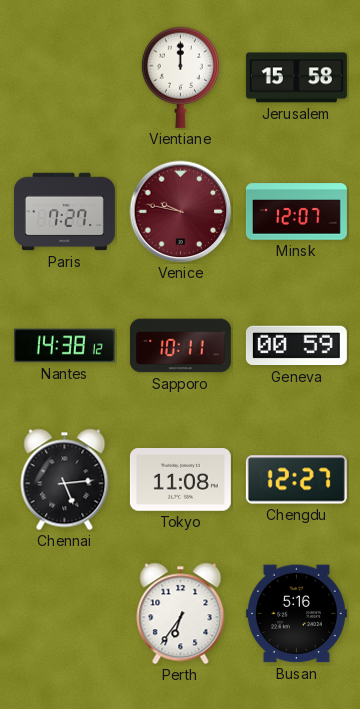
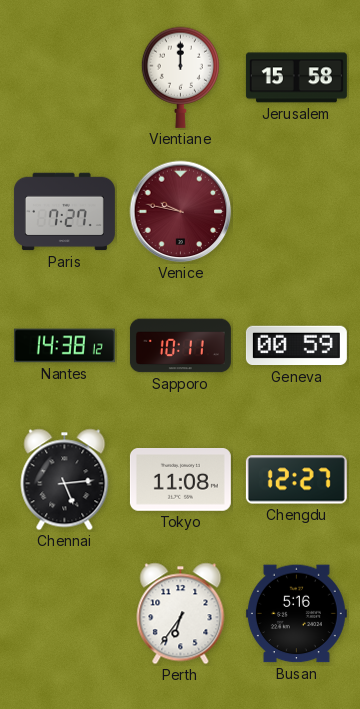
Minsk: 12:07 -> none
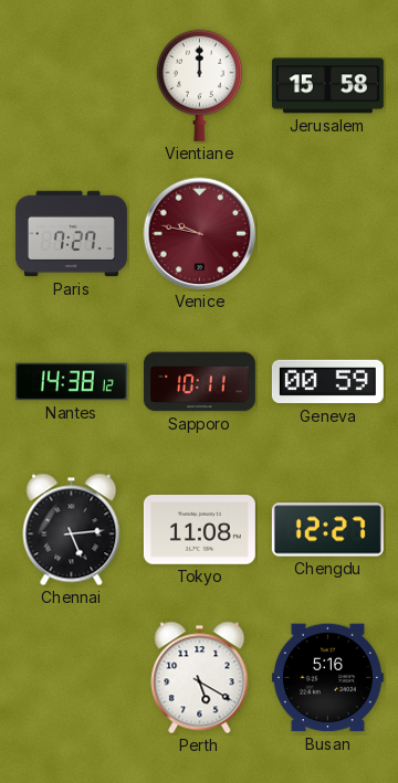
Perth: 6:36 -> 5:20
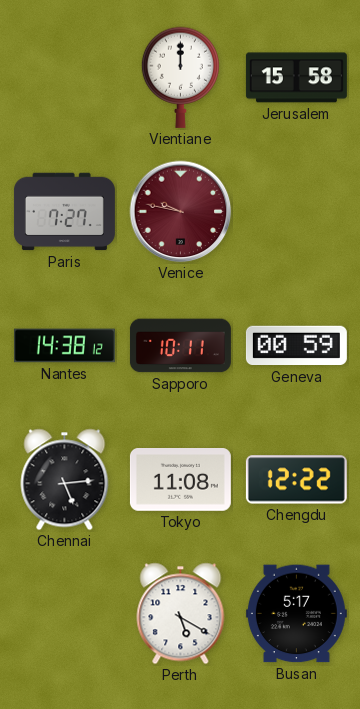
Chengdu: 12:27 -> 12:22
Busan: 5:16 -> 5:17
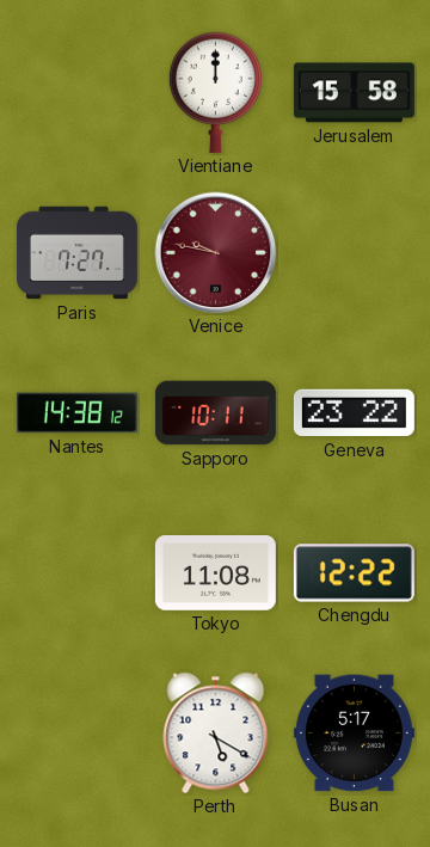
Geneva: 00:59 -> 23:22
Chennai: 5:14 -> none
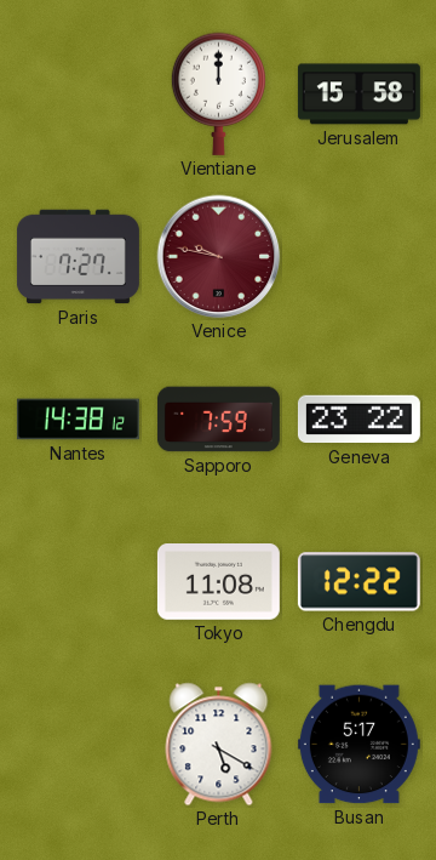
Sapporo: 10:11 -> 7:59
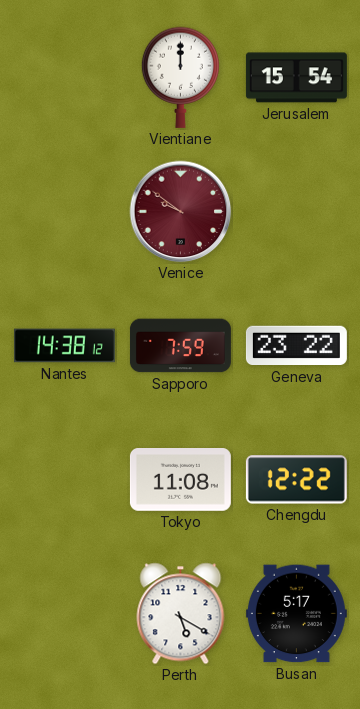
Jerusalem: 15:58 -> 15:54
Paris: 7:27 -> none
Venice: 9:47 -> 9:51
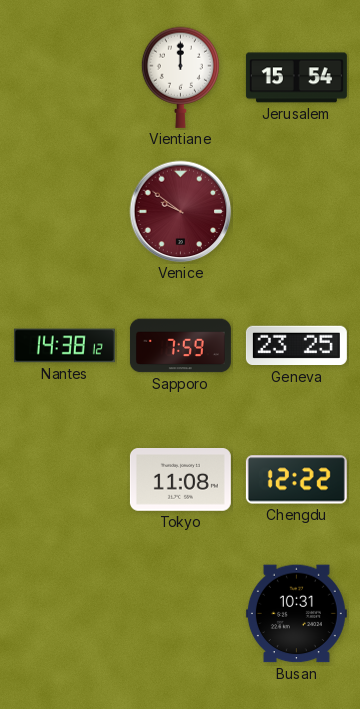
Geneva: 23:22 -> 23:25
Perth: 5:20 -> none
Busan: 5:17 -> 10:31
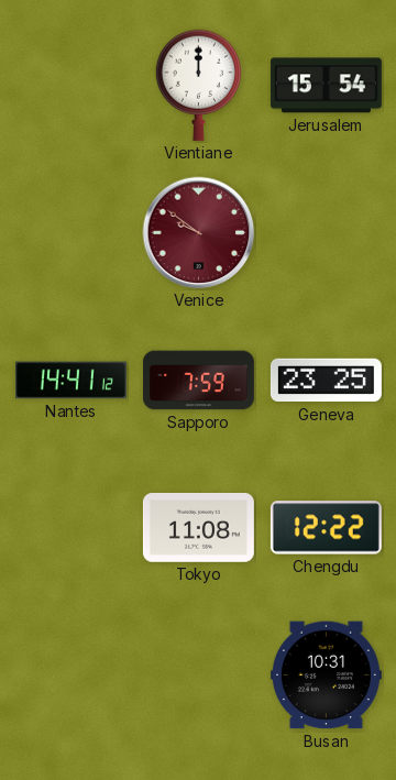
Nantes: 14:38 -> 14:41
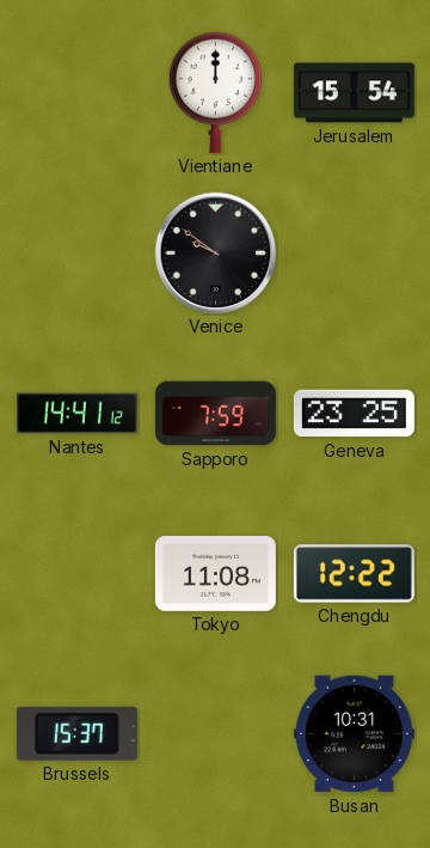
Venice dial: burgundy -> black
Brussels: none -> 15:37
